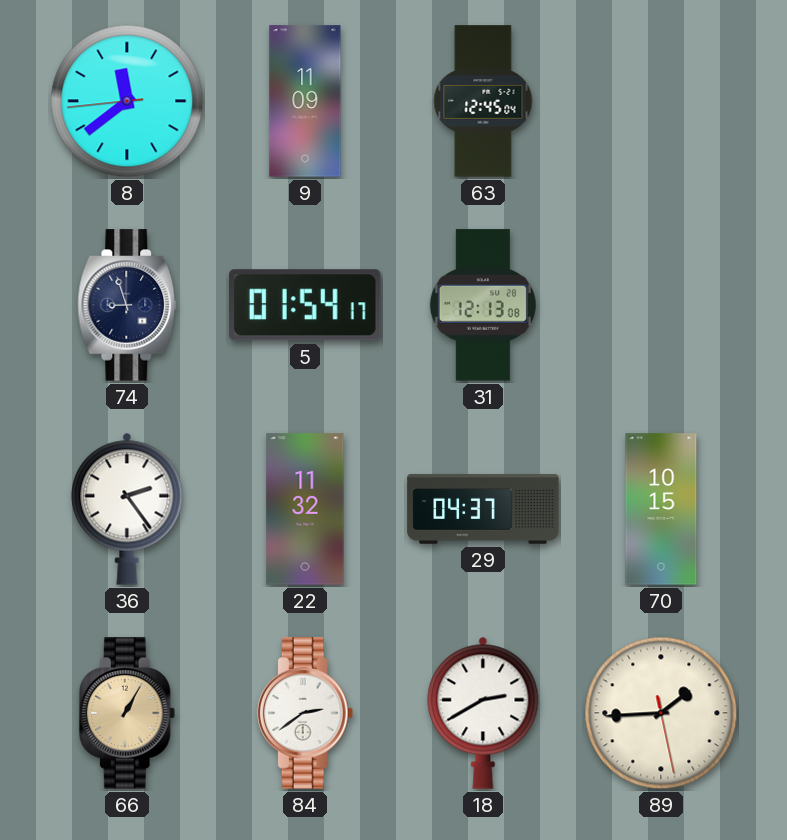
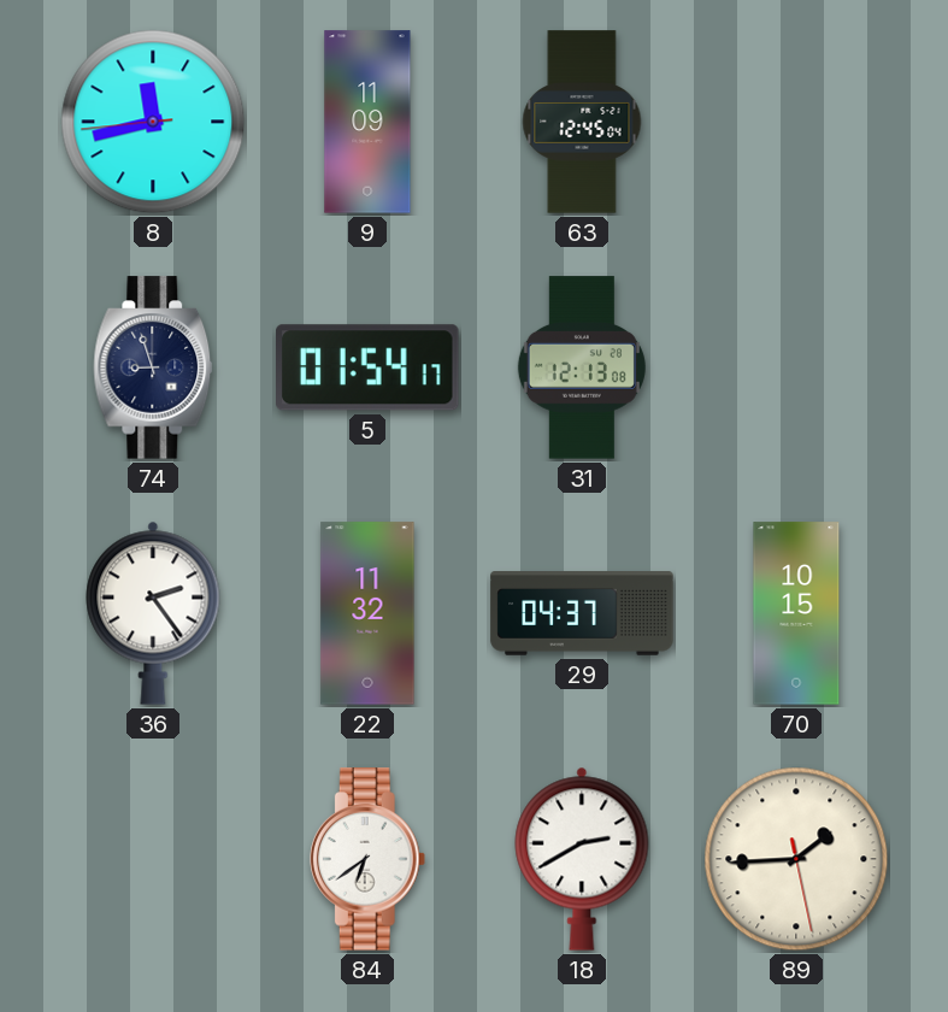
8: 11:38 -> 11:42
66: 1:05 -> none
84: 2:39 -> 6:39
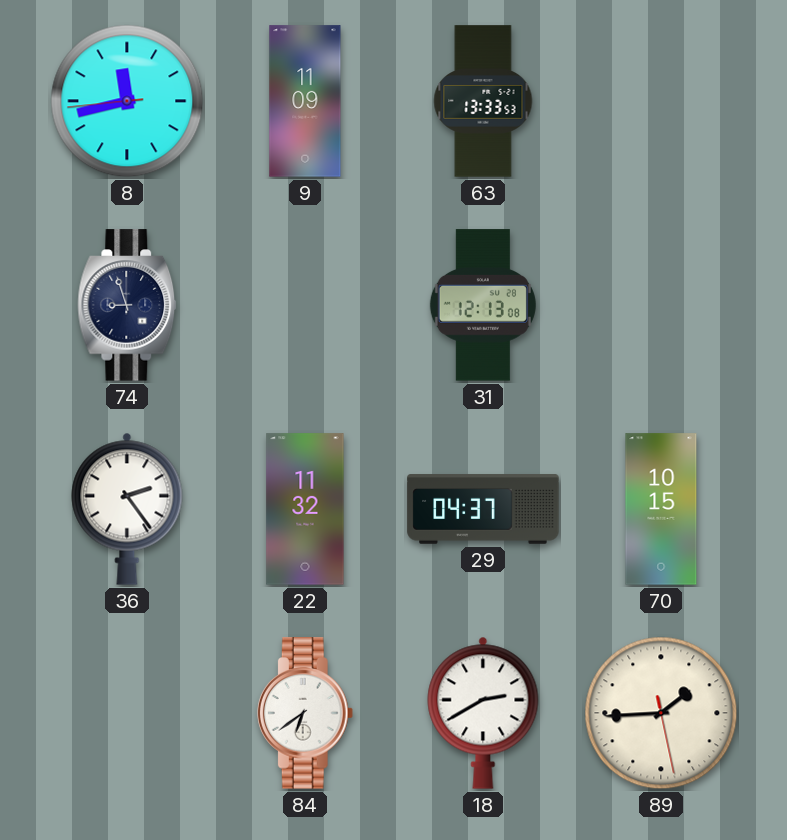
63: 12:45 -> 13:33
5: 01:54 -> none
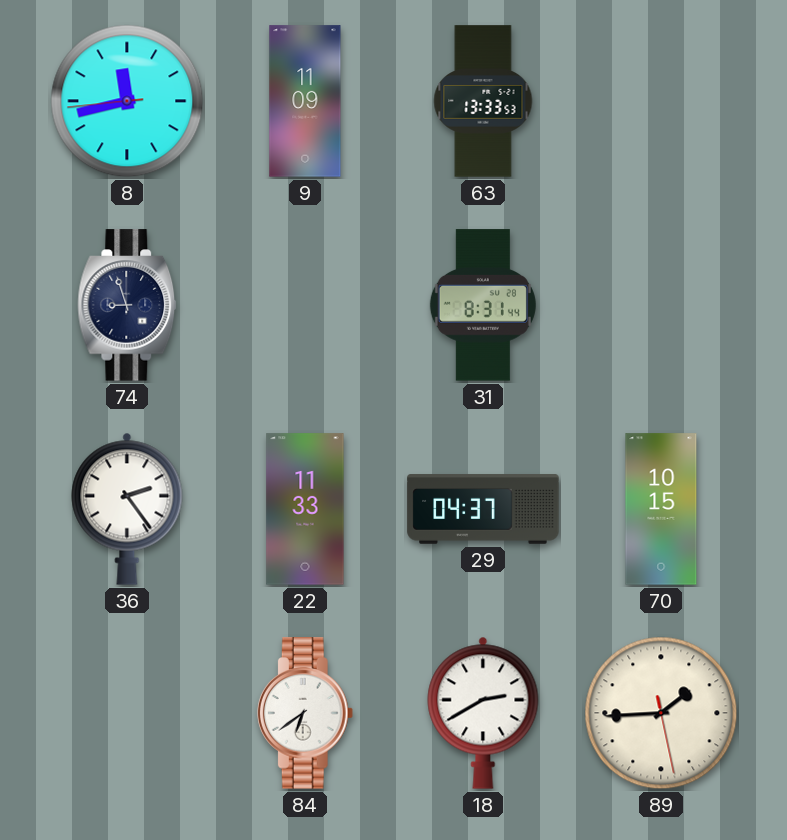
31: 12:13 -> 8:31
22: 11:32 -> 11:33
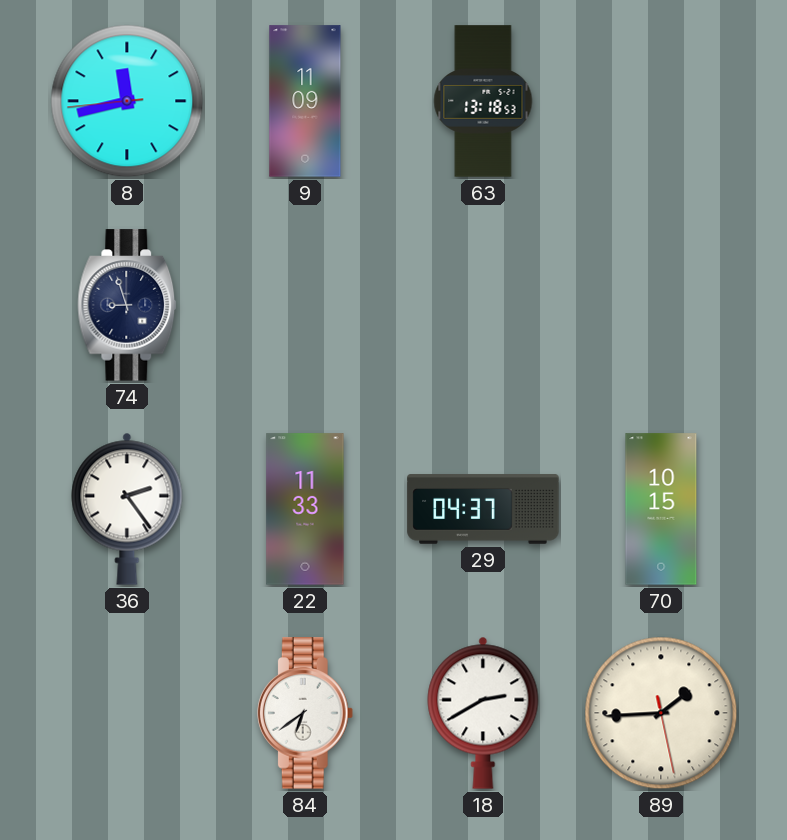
63: 13:33 -> 13:18
31: 8:31 -> none
